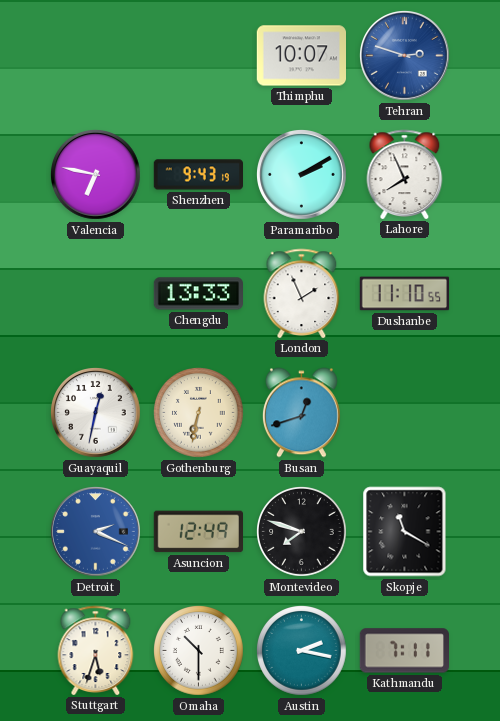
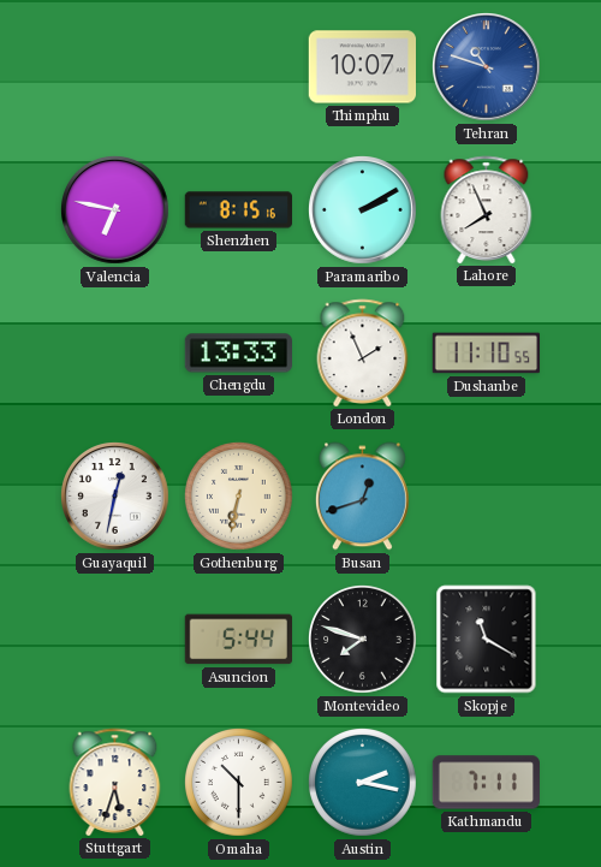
Tehran: 2:48 -> 10:48
Shenzhen: 9:43 -> 8:15
Detroit: 2:19 -> none
Asuncion: 12:49 -> 5:44
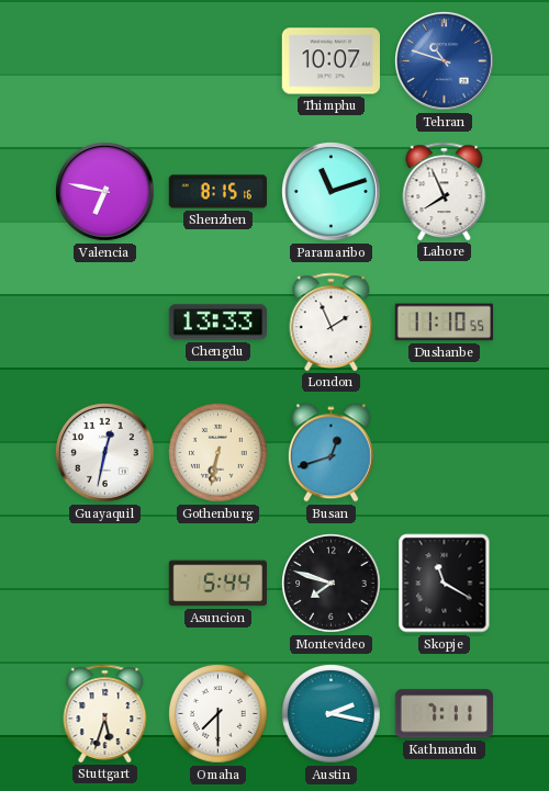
Paramaribo: 2:10 -> 11:12
Omaha: 10:30 -> 7:30
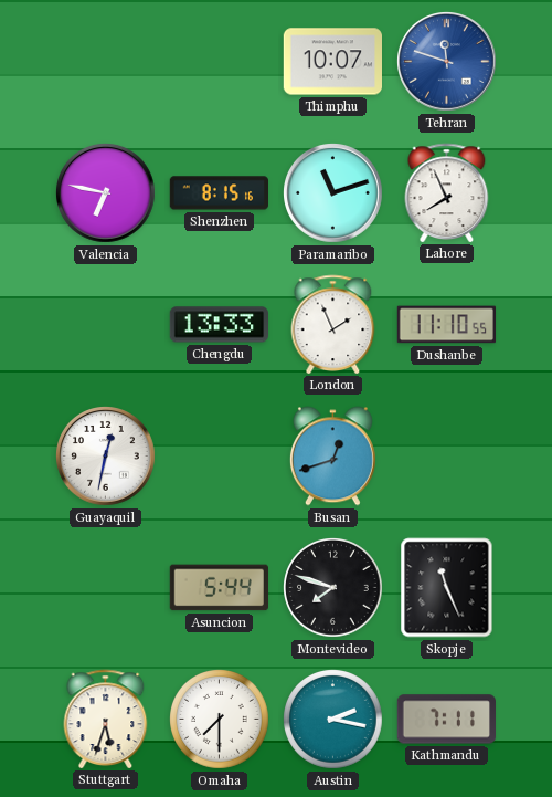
Tehran: 10:48 -> 11:48
Gothenburg: 6:32 -> none
Skopje: 11:20 -> 11:26
